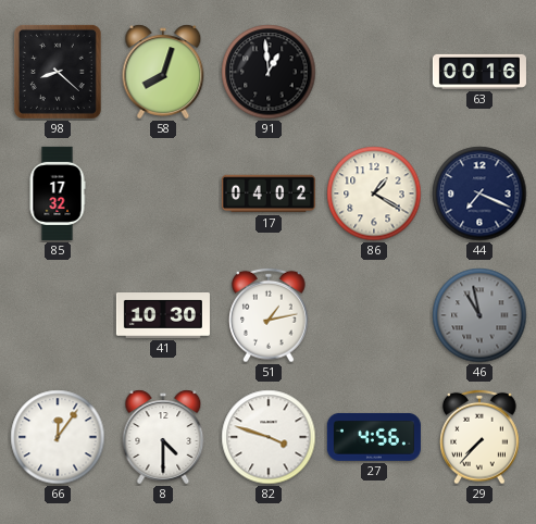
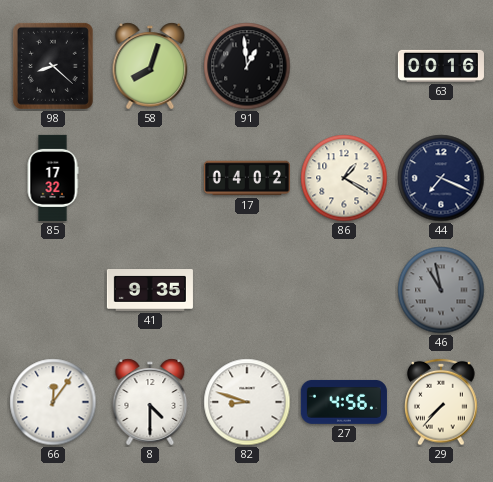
41: 10:30 -> 9:35
51: 1:13 -> none
82: 3:48 -> 8:48
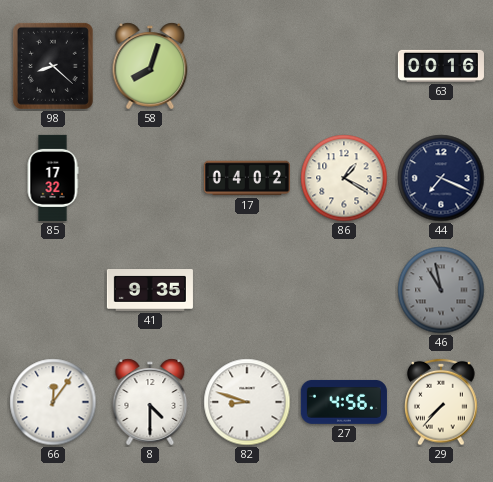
91: 12:59 -> none
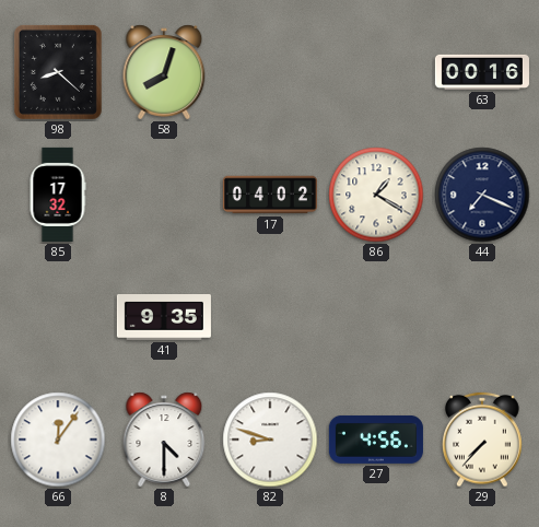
46: 10:58 -> none
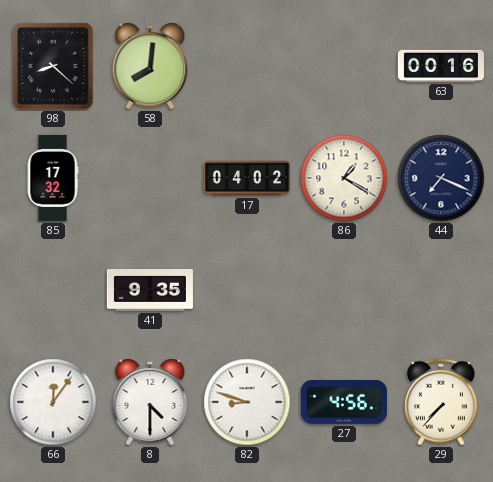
58: 8:03 -> 8:01
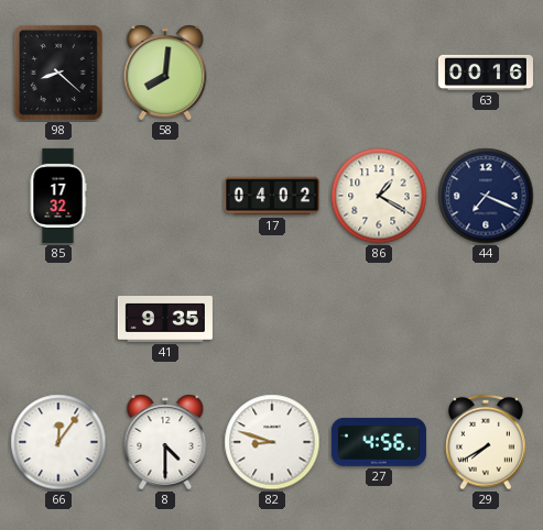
29: 7:37 -> 7:40
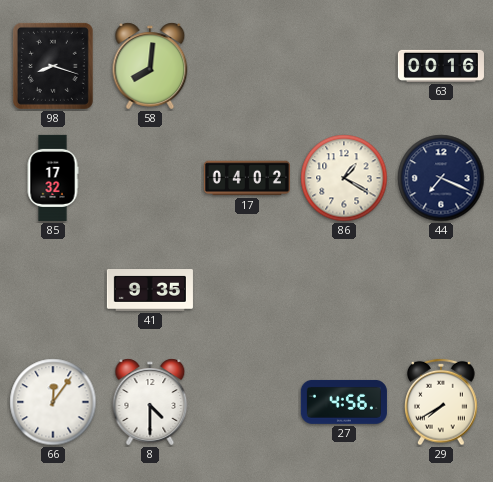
98: 8:22 -> 8:18
82: 8:48 -> none
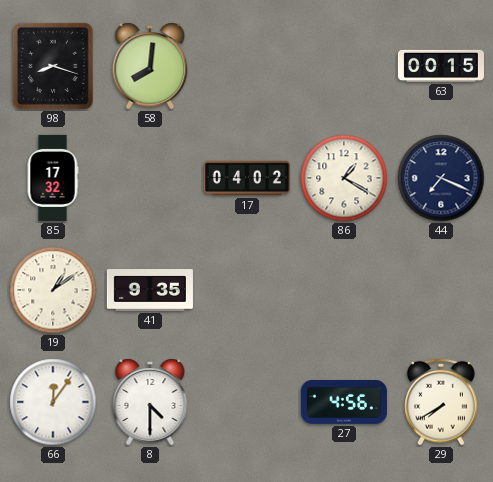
63: 00:16 -> 00:15
19: none -> 1:09
